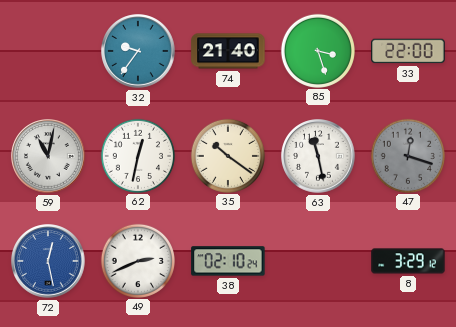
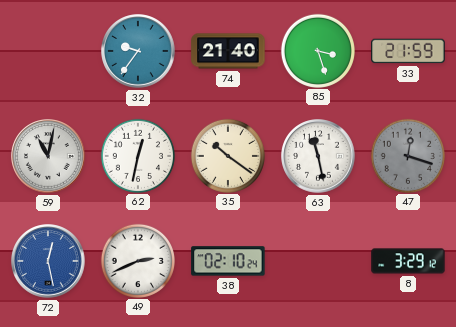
33: 22:00 -> 21:59
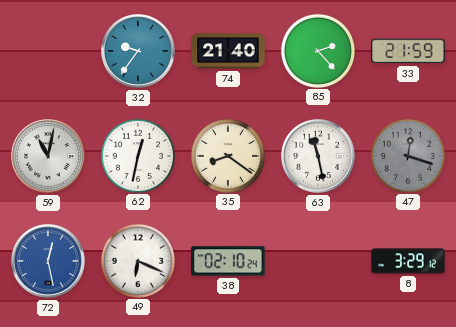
85: 3:27 -> 2:23
35: 10:21 -> 8:21
49: 2:41 -> 6:19
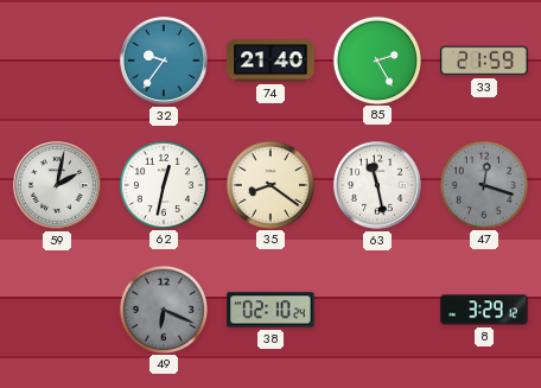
85: 2:23 -> 2:25
59: 11:02 -> 2:02
72: 12:28 -> none
49 dial: white -> grey
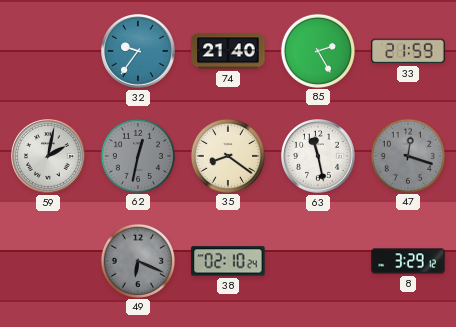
62 dial: white -> grey
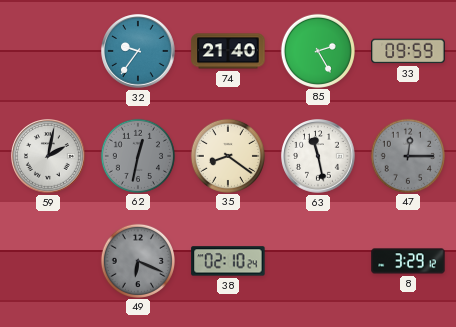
33: 21:59 -> 09:59
47: 12:18 -> 12:15
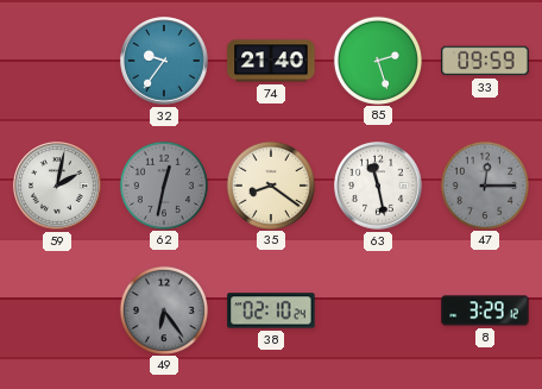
85: 2:25 -> 2:27
49: 6:19 -> 6:24
